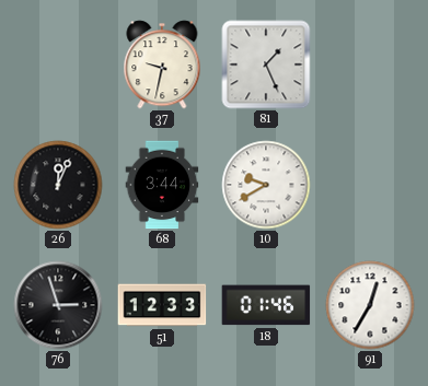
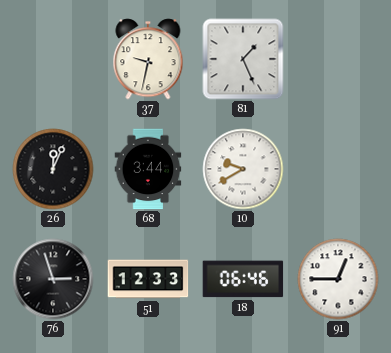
18: 01:46 -> 06:46
91: 12:35 -> 12:45
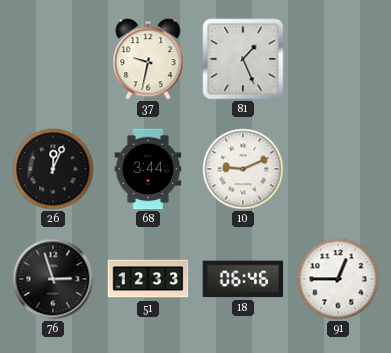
10: 9:40 -> 9:11
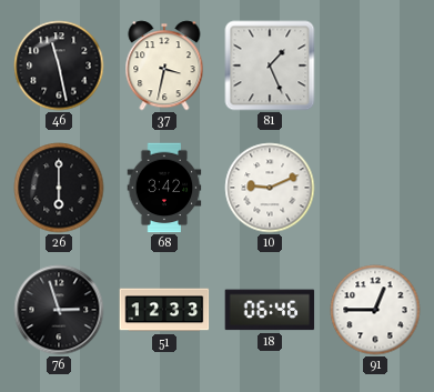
46: none -> 11:28
37: 9:32 -> 3:32
26: 12:04 -> 6:00
68: 3:44 -> 3:42
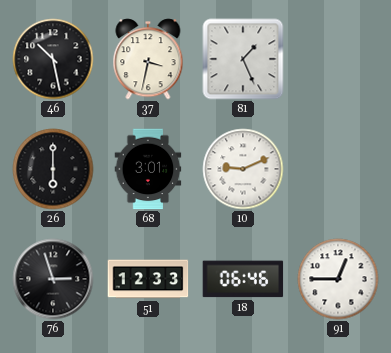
46: 11:28 -> 10:28
68: 3:42 -> 3:01
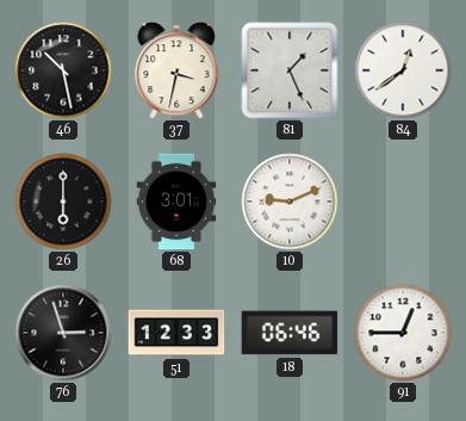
84: none -> 12:39
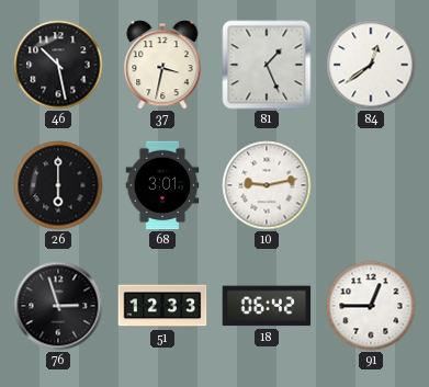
10: 9:11 -> 9:13
18: 06:46 -> 06:42
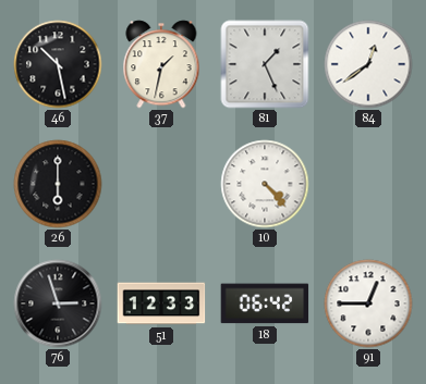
37: 3:32 -> 1:32
68: 3:01 -> none
10: 9:13 -> 4:23
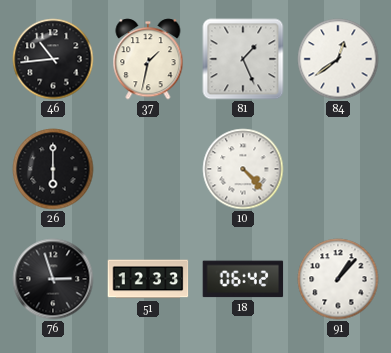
46: 10:28 -> 10:44
91: 12:45 -> 1:07
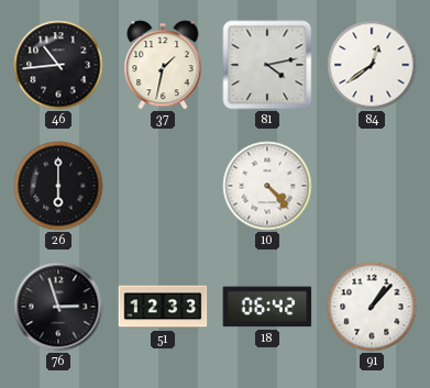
81: 1:26 -> 4:13
